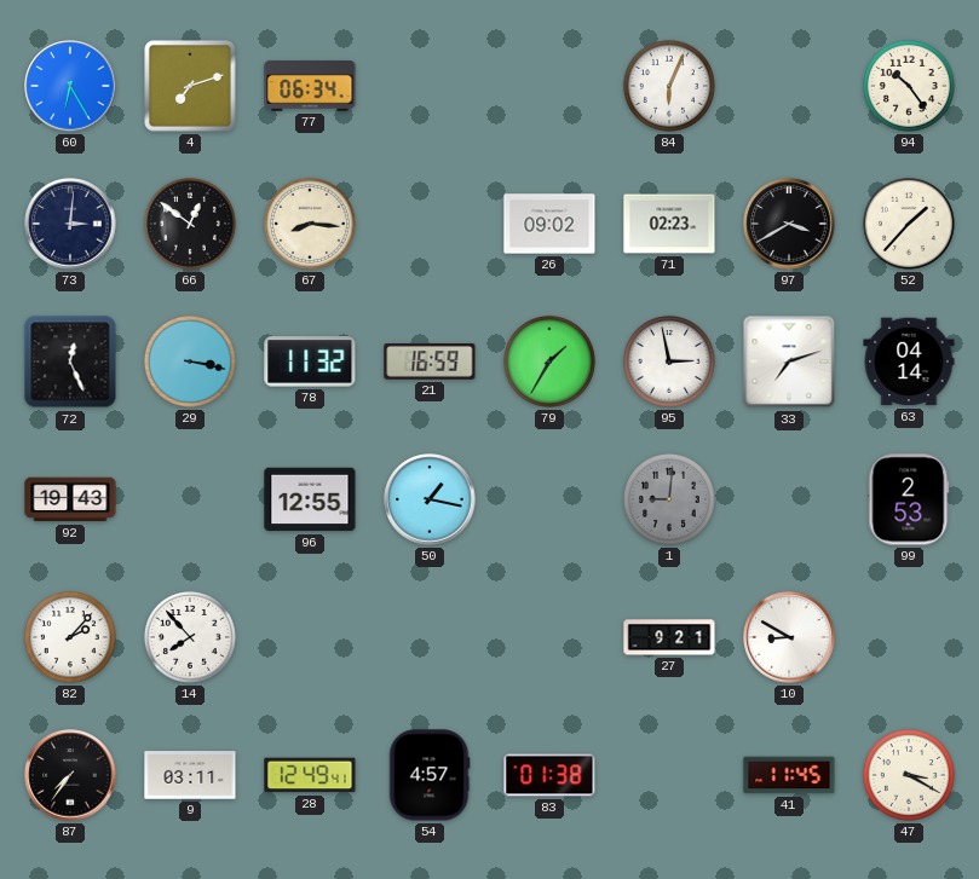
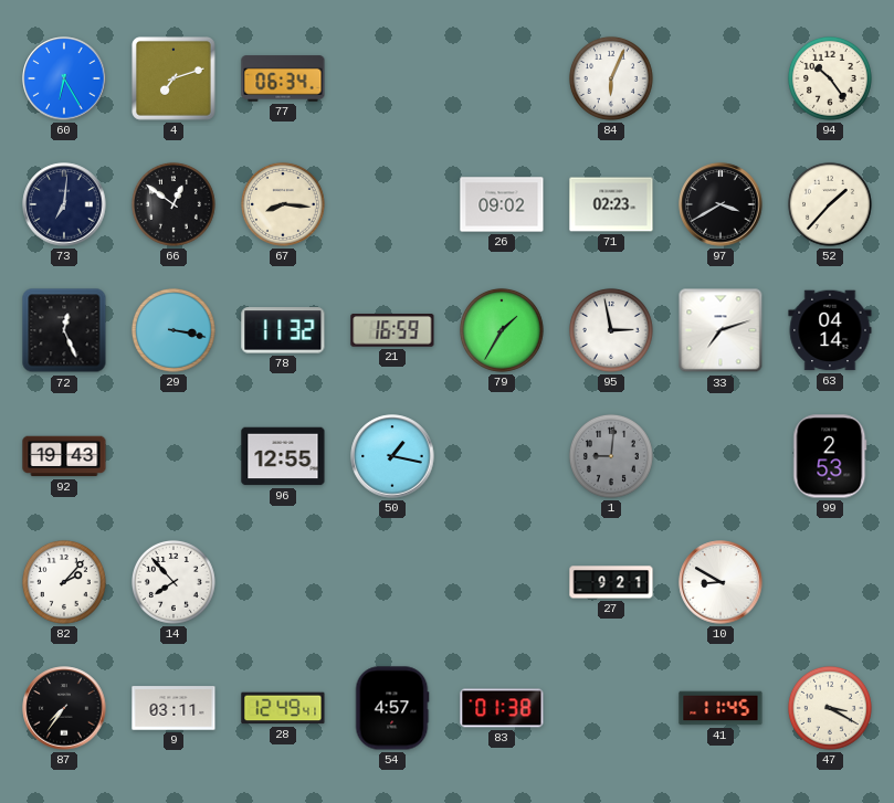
73: 3:01 -> 7:01
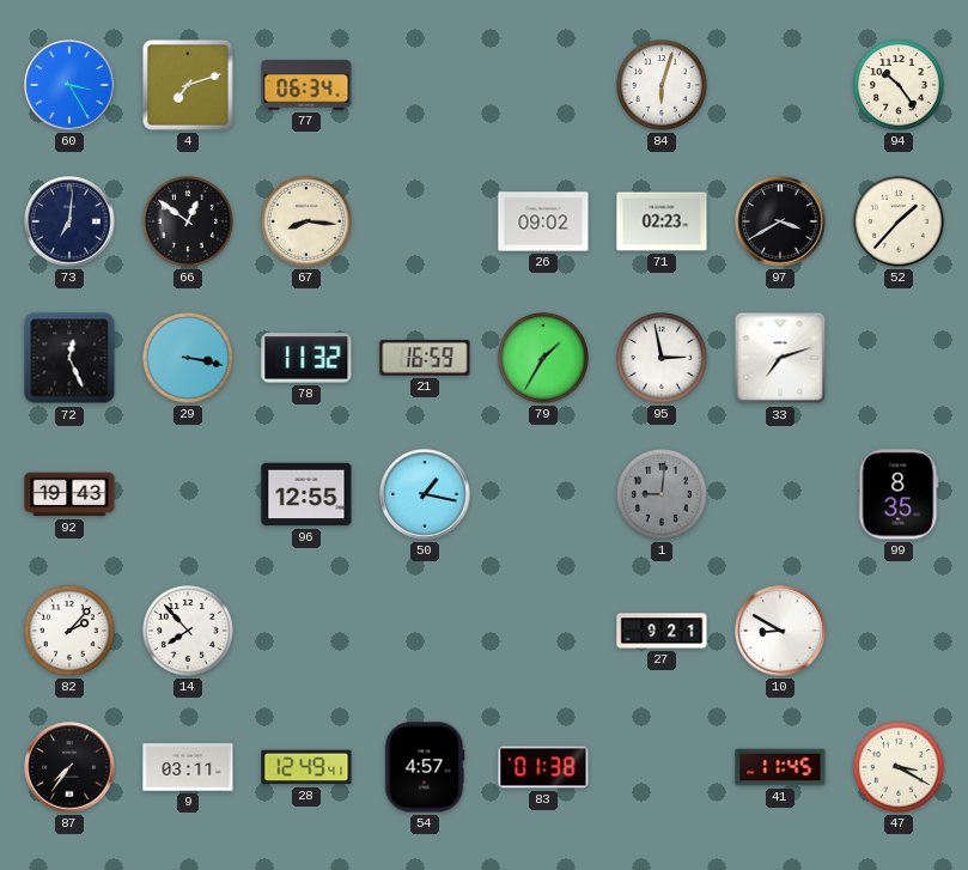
60: 6:25 -> 3:25
84: 6:04 -> 6:03
63: 04:14 -> none
99: 2:53 -> 8:35
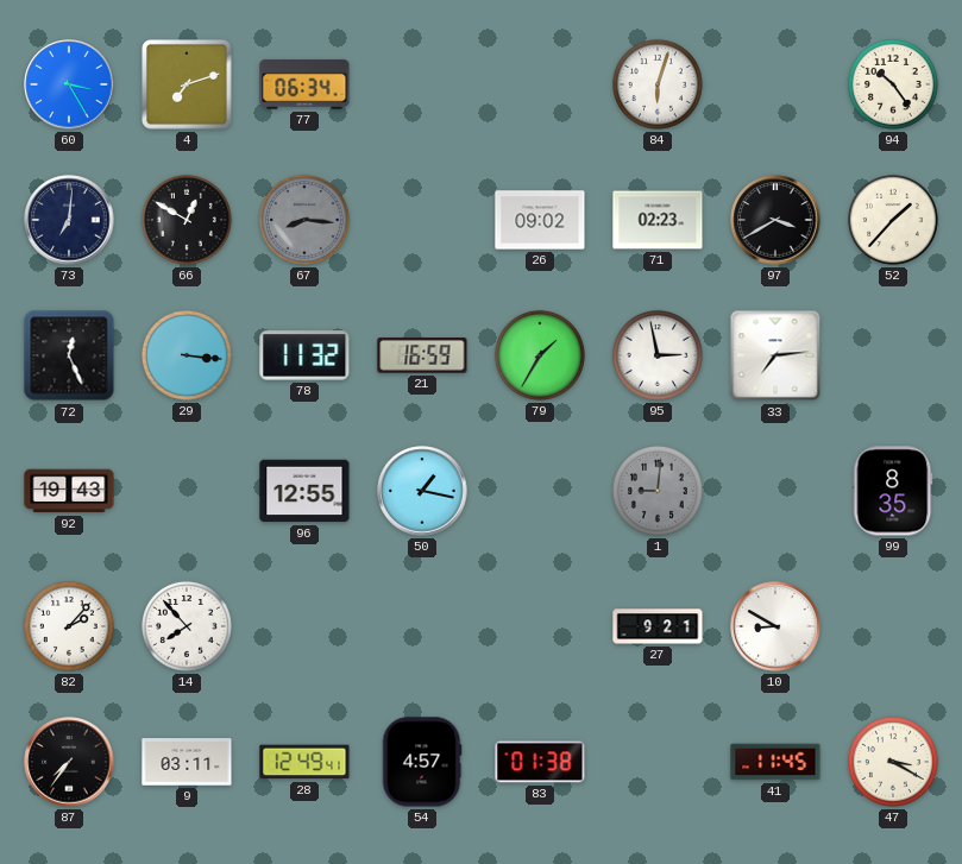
66: 12:51 -> 12:50
67 dial: cream -> grey
29: 3:17 -> 3:16
33: 7:12 -> 7:14
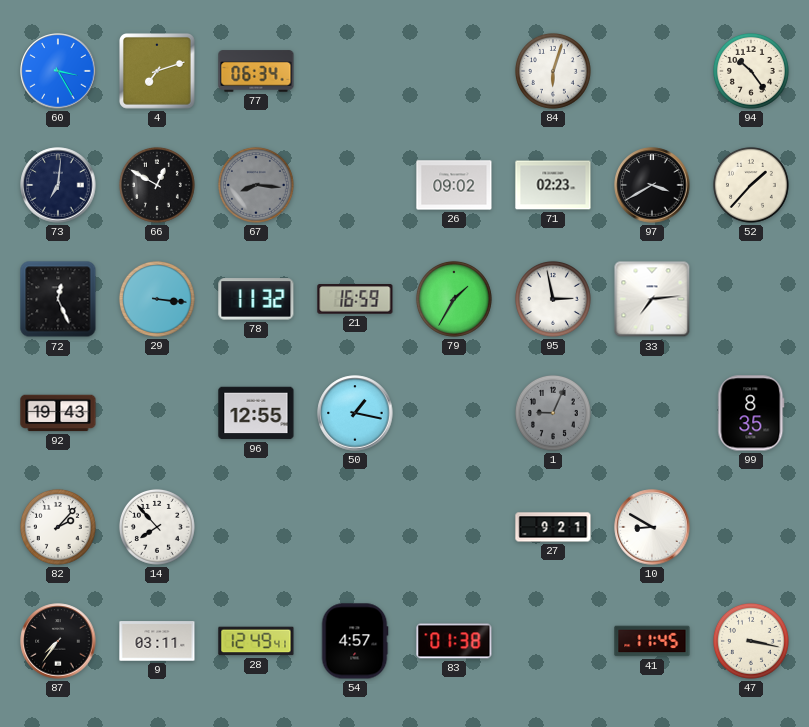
1: 9:01 -> 9:04
47: 3:20 -> 3:17
